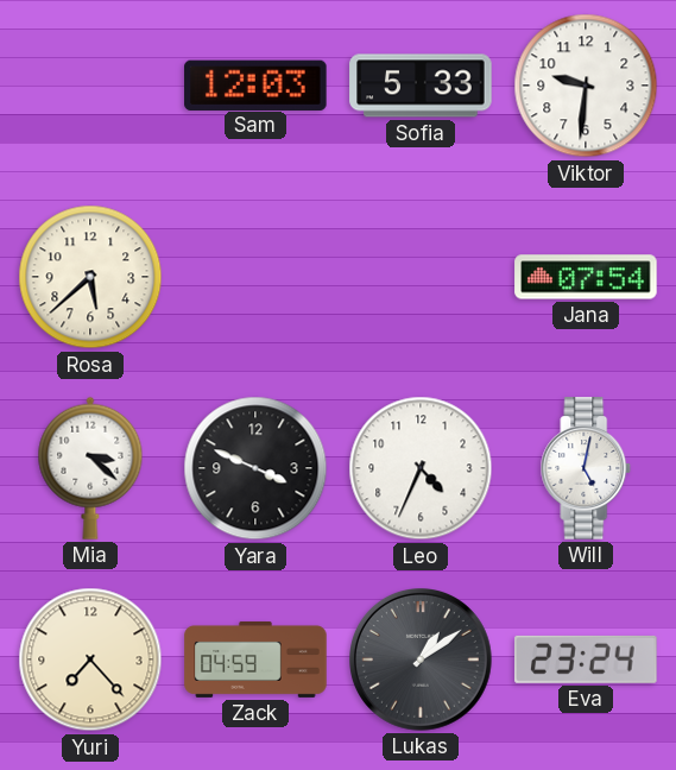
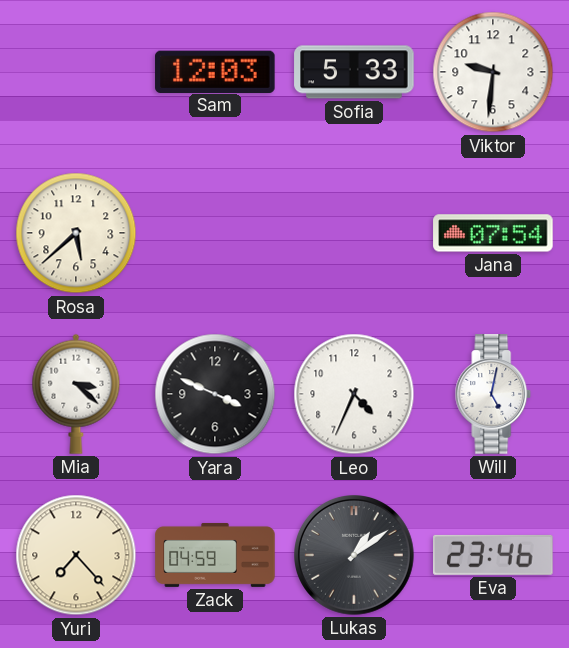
Eva: 23:24 -> 23:46
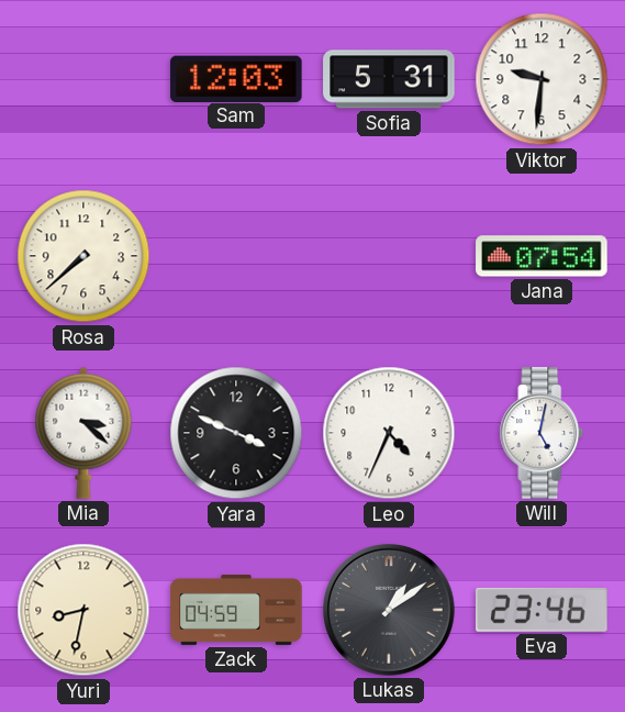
Sofia: 5:33 -> 5:31
Rosa: 5:38 -> 7:38
Yuri: 7:23 -> 8:32
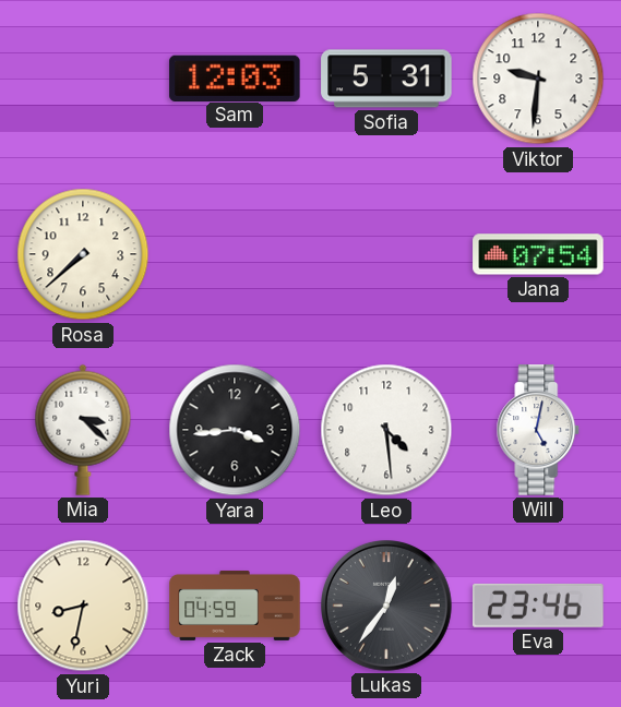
Yara: 3:49 -> 3:44
Leo: 4:34 -> 4:29
Lukas: 1:09 -> 12:36
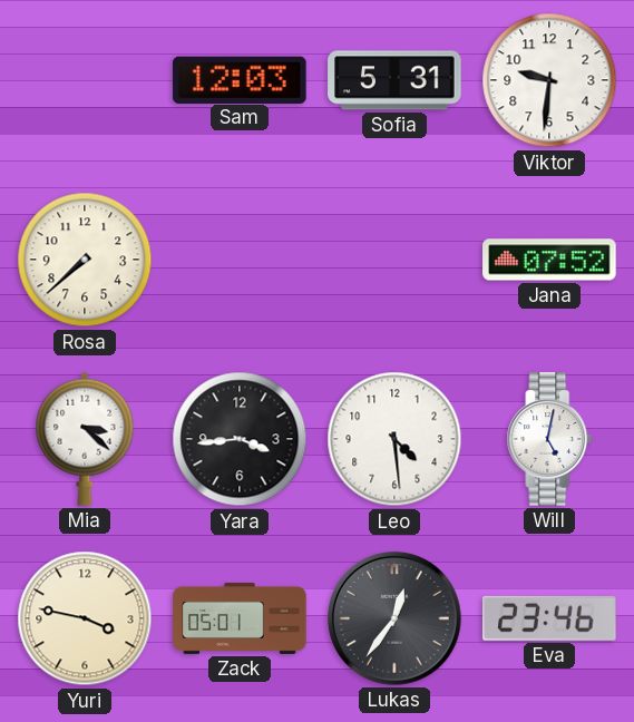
Jana: 07:54 -> 07:52
Yuri: 8:32 -> 3:47
Zack: 04:59 -> 05:01
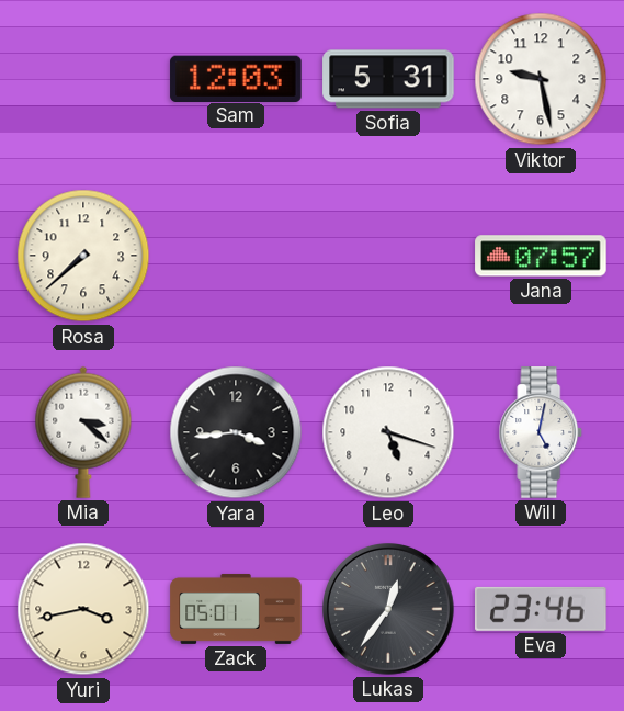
Viktor: 9:31 -> 9:28
Jana: 07:52 -> 07:57
Leo: 4:29 -> 5:18
Yuri: 3:47 -> 3:43
